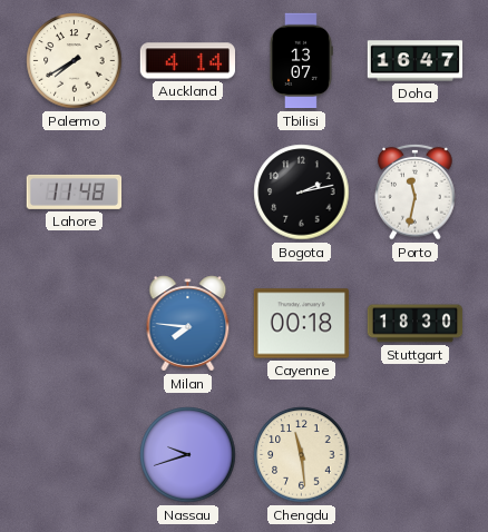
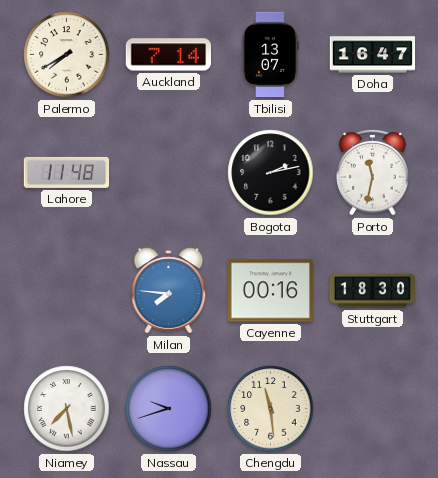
Auckland: 4:14 -> 7:14
Cayenne: 00:18 -> 00:16
Niamey: none -> 7:28
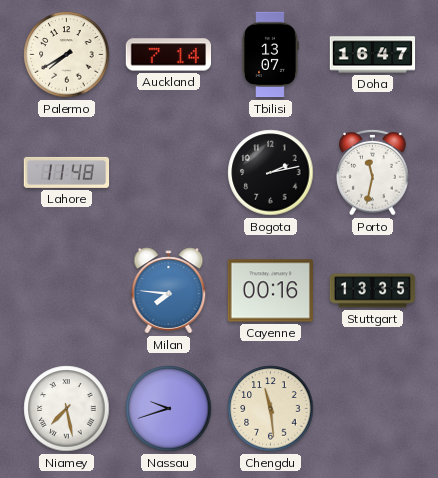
Stuttgart: 18:30 -> 13:35
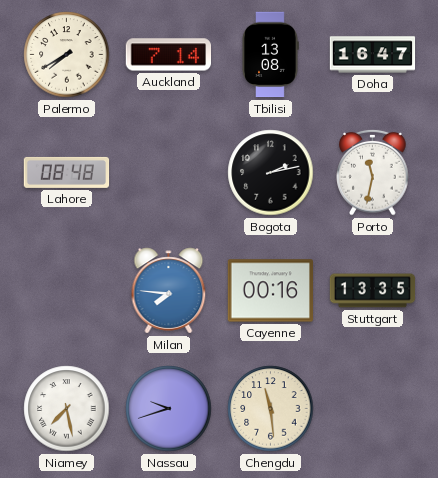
Tbilisi: 13:07 -> 13:08
Lahore: 11:48 -> 08:48
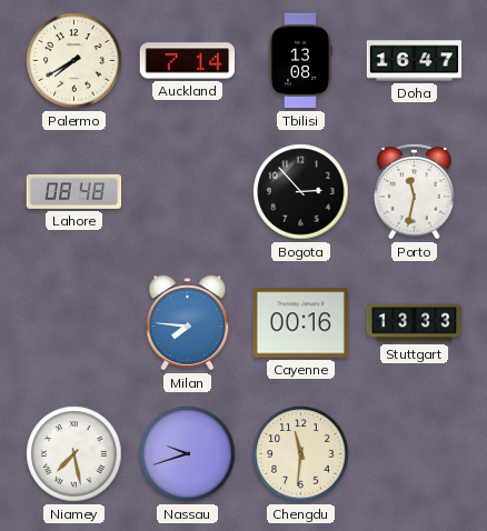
Bogota: 2:13 -> 2:53
Stuttgart: 13:35 -> 13:33
Chengdu: 11:29 -> 11:31
